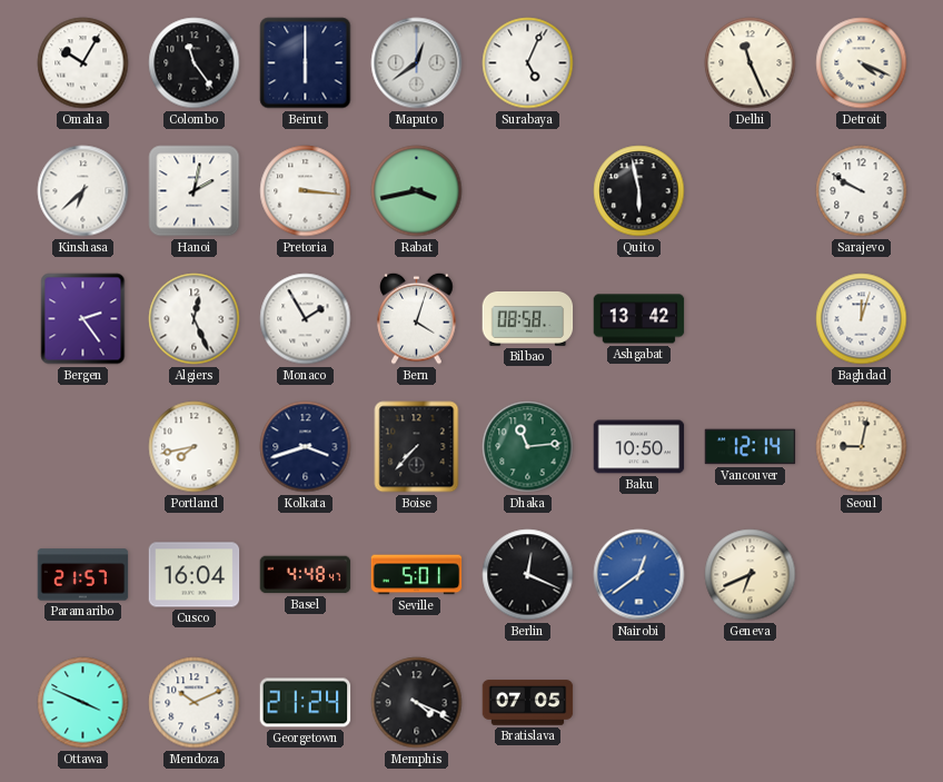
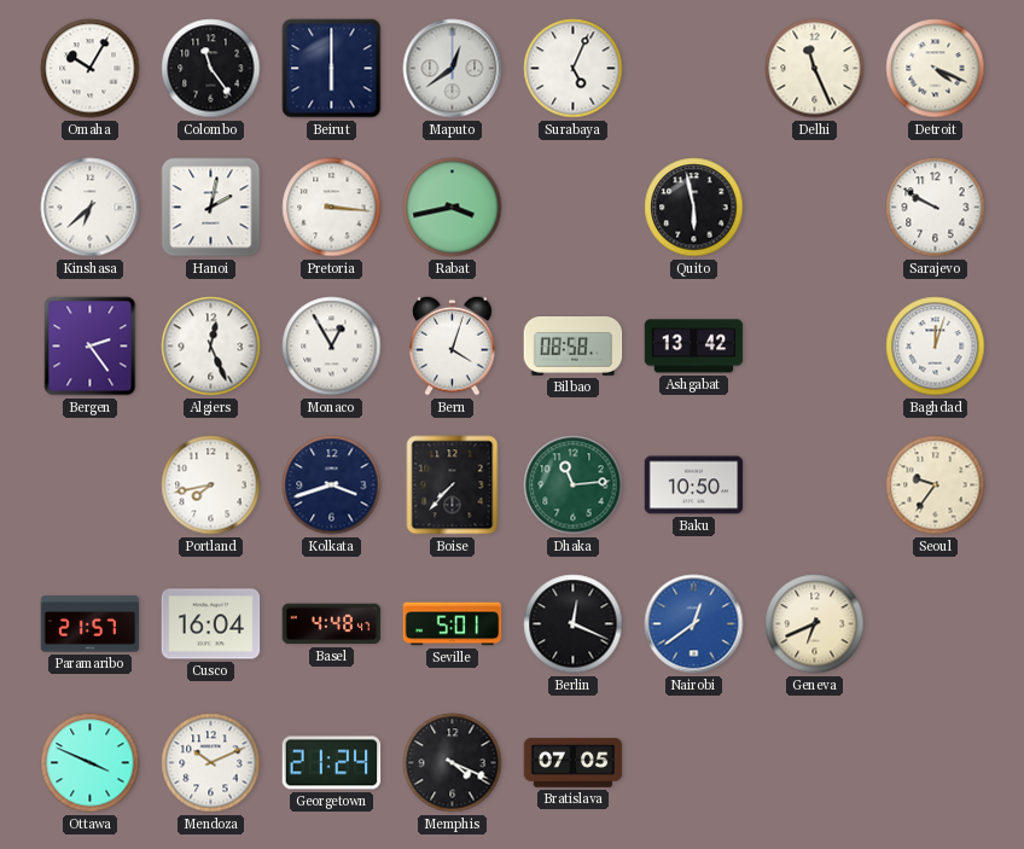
Monaco: 1:55 -> 12:55
Vancouver: 12:14 -> none
Seoul: 9:02 -> 9:36
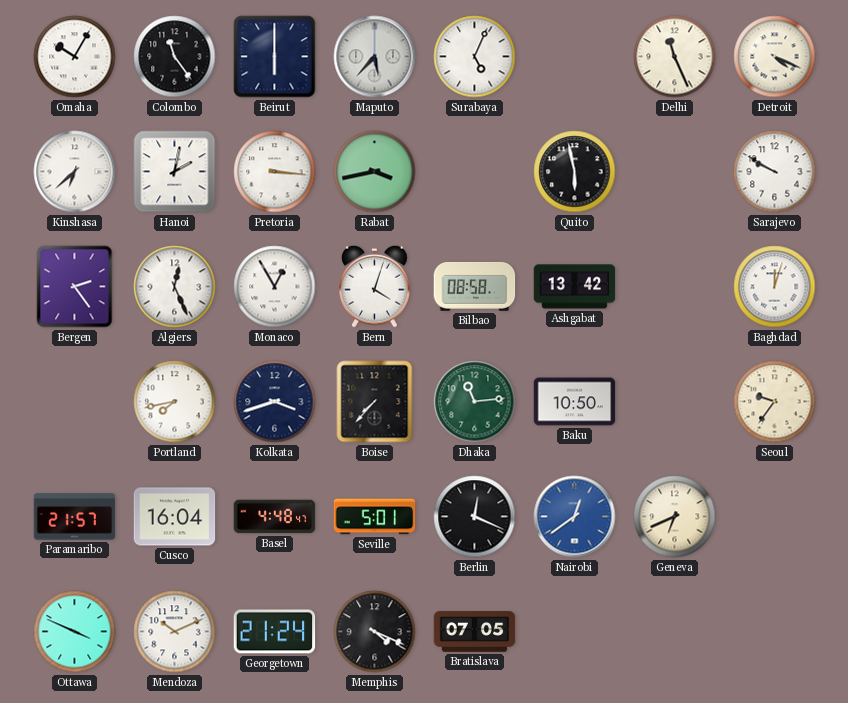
Maputo: 12:39 -> 5:37
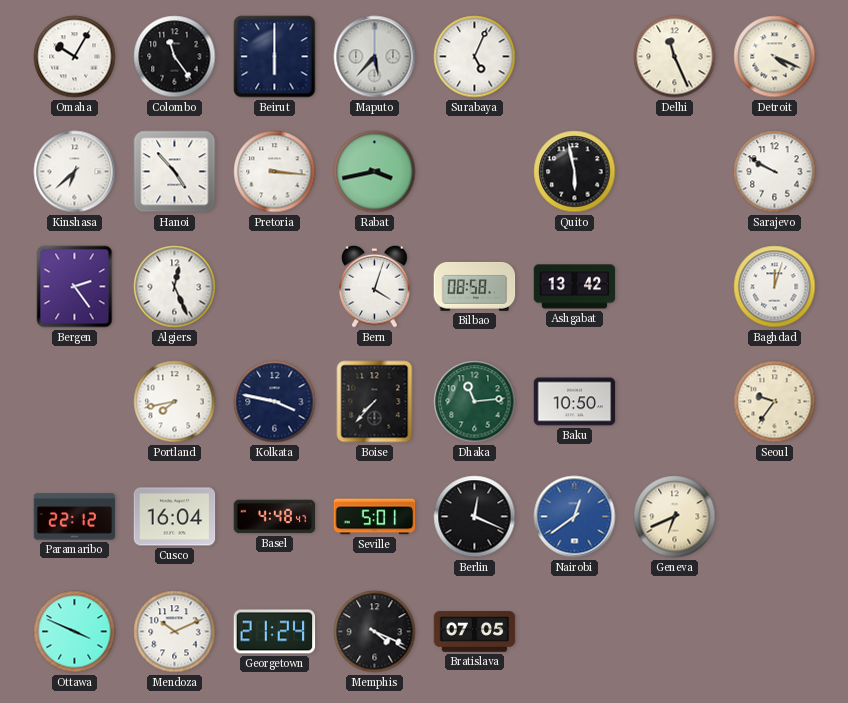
Hanoi: 2:02 -> 4:53
Monaco: 12:55 -> none
Kolkata: 3:42 -> 3:47
Paramaribo: 21:57 -> 22:12
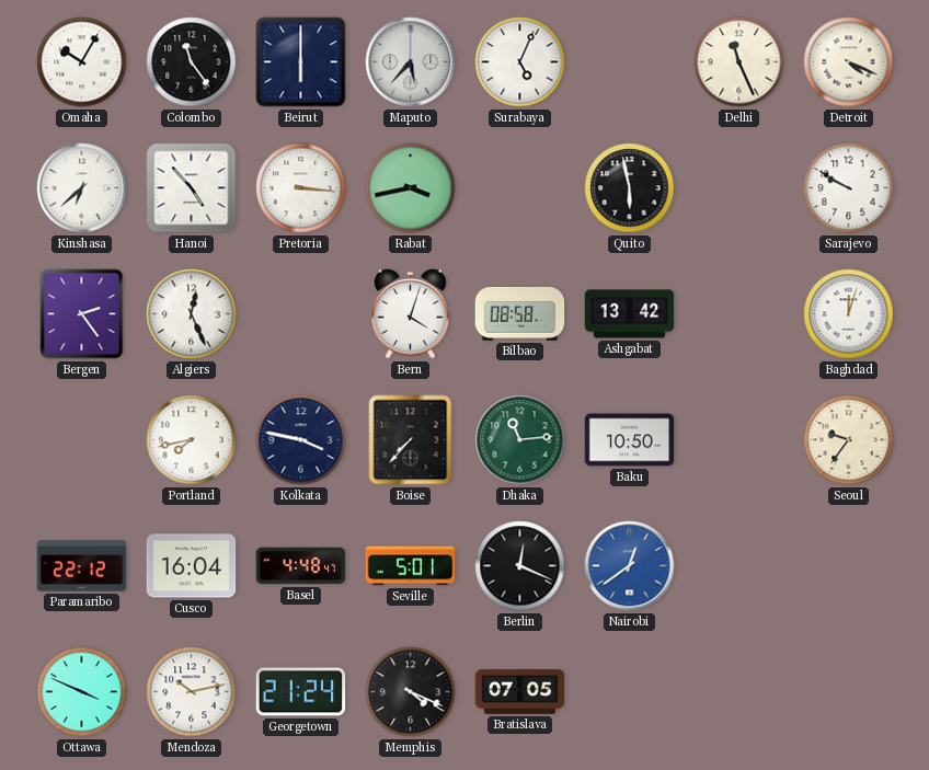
Geneva: 6:41 -> none
Mendoza: 10:11 -> 10:13
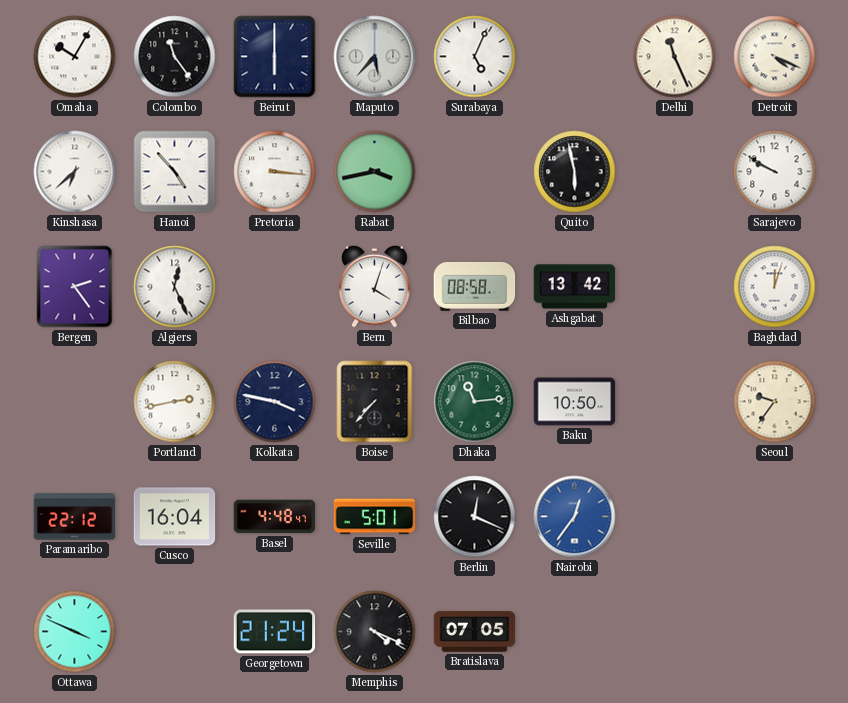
Portland: 7:43 -> 2:43
Nairobi: 12:39 -> 12:36
Mendoza: 10:13 -> none
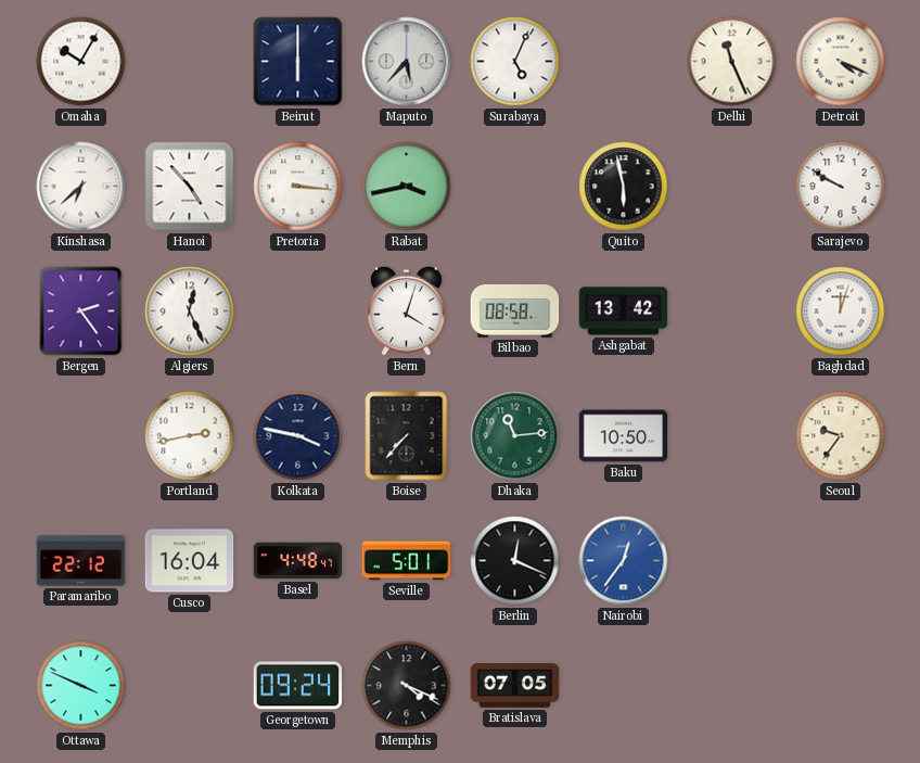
Colombo: 11:24 -> none
Georgetown: 21:24 -> 09:24
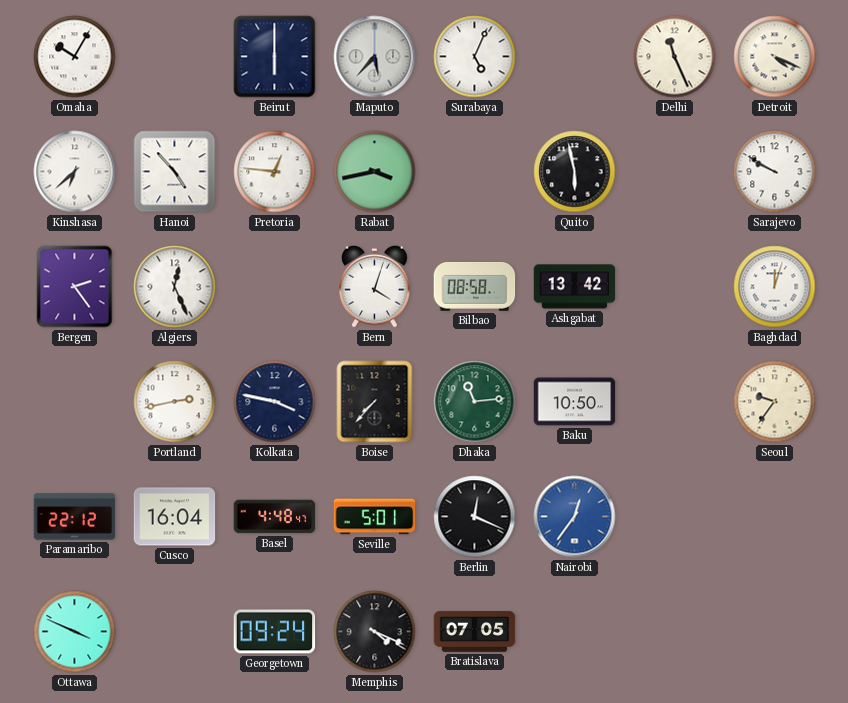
Pretoria: 3:16 -> 12:46
